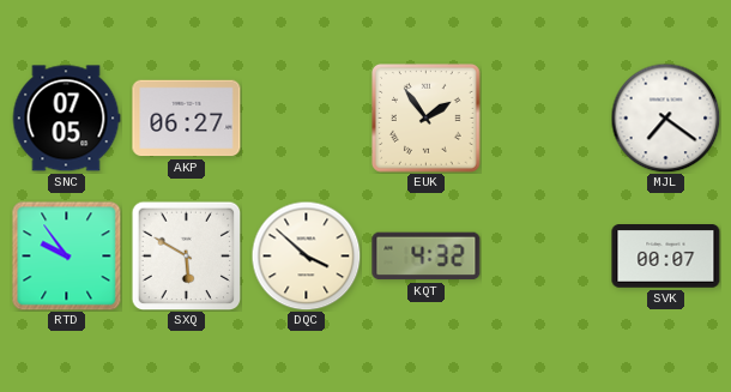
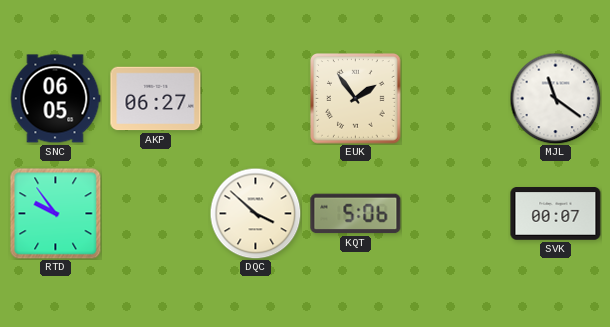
SNC: 07:05 -> 06:05
MJL: 7:21 -> 11:21
SXQ: 5:50 -> none
KQT: 4:32 -> 5:06
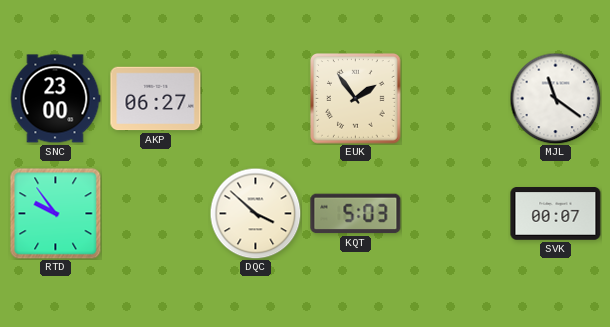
SNC: 06:05 -> 23:00
KQT: 5:06 -> 5:03
